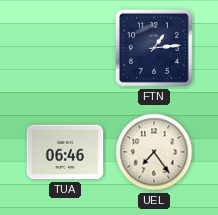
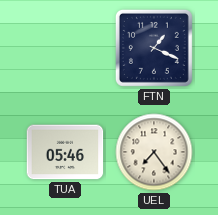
FTN: 1:14 -> 1:19
TUA: 06:46 -> 05:46
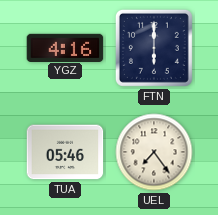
YGZ: none -> 4:16
FTN: 1:19 -> 6:00
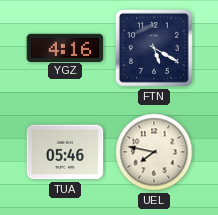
FTN: 6:00 -> 5:20
UEL: 7:24 -> 7:47
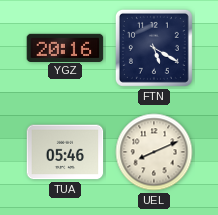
YGZ: 4:16 -> 20:16
UEL: 7:47 -> 8:11
